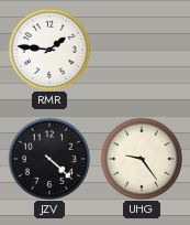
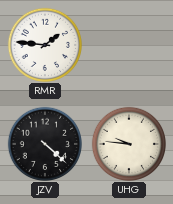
UHG: 9:24 -> 9:46
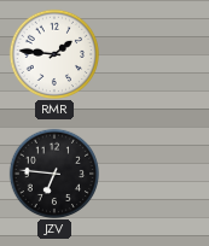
JZV: 4:22 -> 6:46
UHG: 9:46 -> none
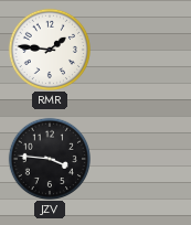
JZV: 6:46 -> 3:46
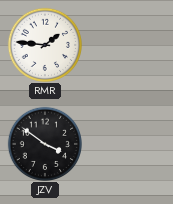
JZV: 3:46 -> 3:51
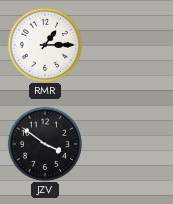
RMR: 1:46 -> 1:15
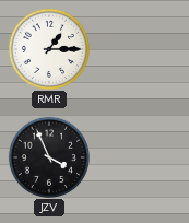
JZV: 3:51 -> 3:56
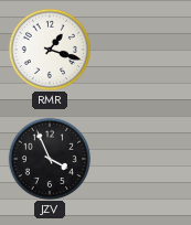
RMR: 1:15 -> 1:18
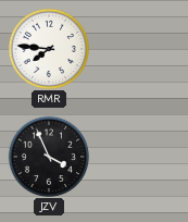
RMR: 1:18 -> 7:46
